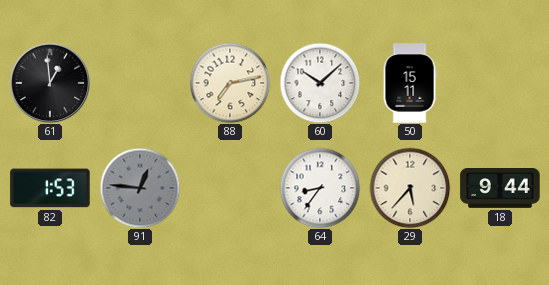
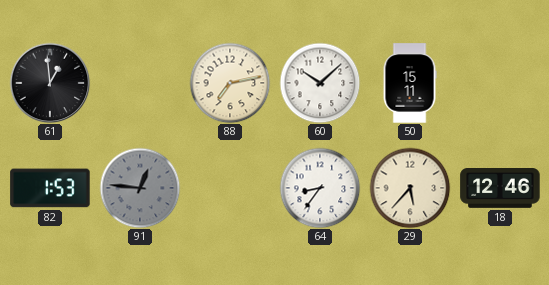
18: 9:44 -> 12:46
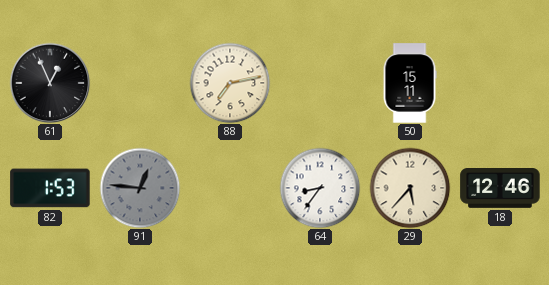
61: 12:59 -> 12:56
60: 10:08 -> none
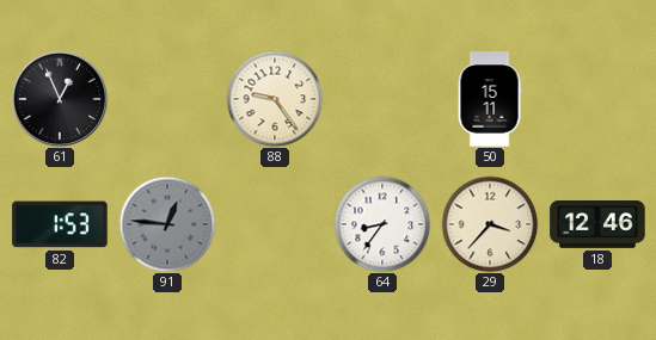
88: 7:13 -> 9:24
29: 5:37 -> 3:37
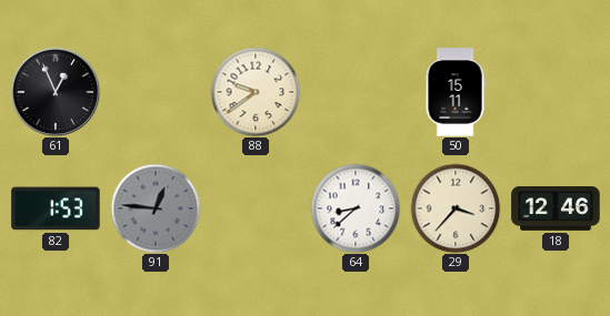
88: 9:24 -> 9:39
64: 8:36 -> 8:38
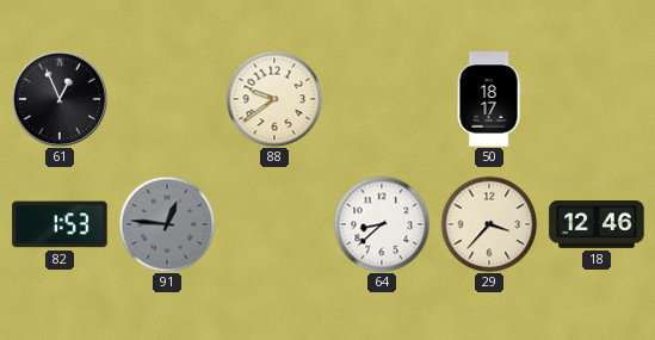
50: 15:11 -> 18:17
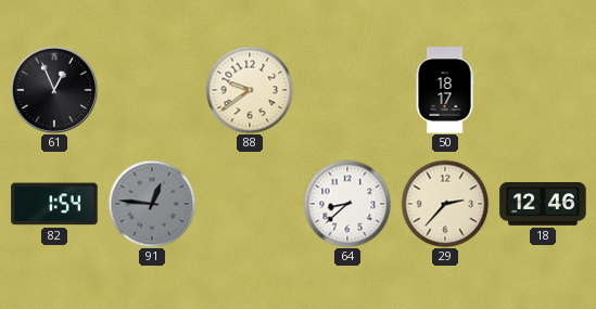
82: 1:53 -> 1:54
29: 3:37 -> 2:37
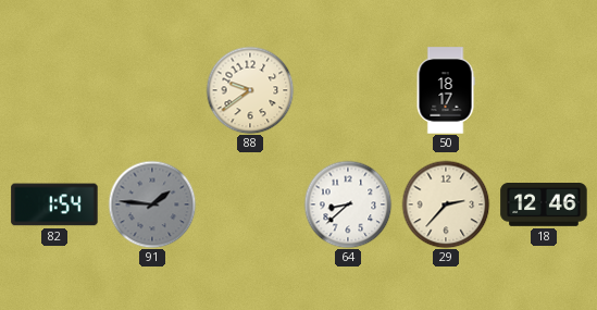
61: 12:56 -> none
91: 12:46 -> 1:46
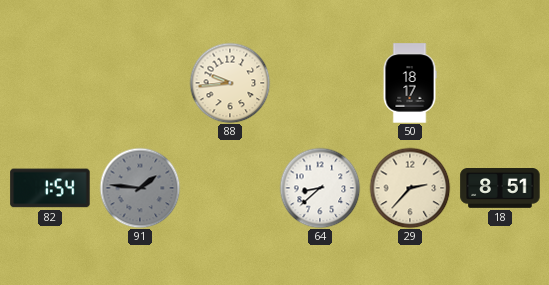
88: 9:39 -> 9:44
18: 12:46 -> 8:51
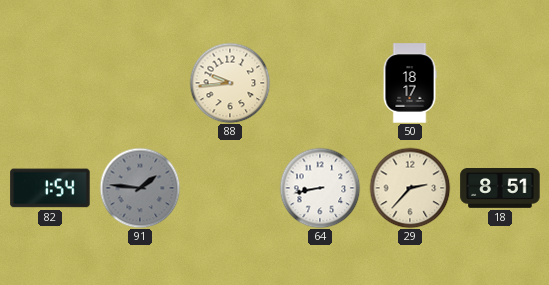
64: 8:38 -> 8:43
